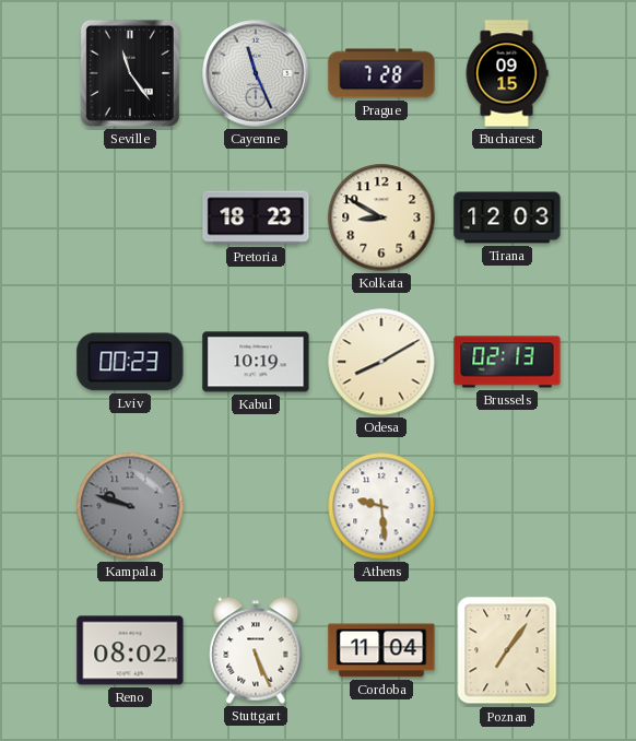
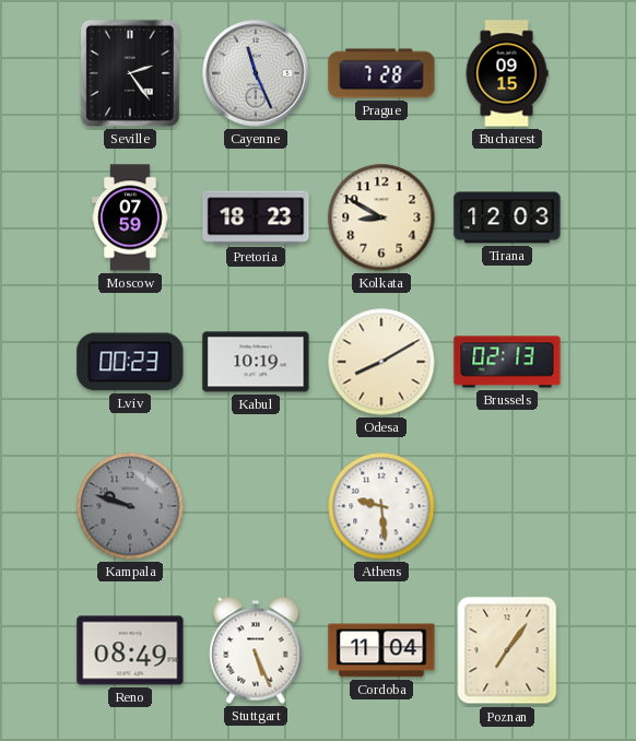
Seville: 11:24 -> 2:24
Moscow: none -> 07:59
Reno: 08:02 -> 08:49
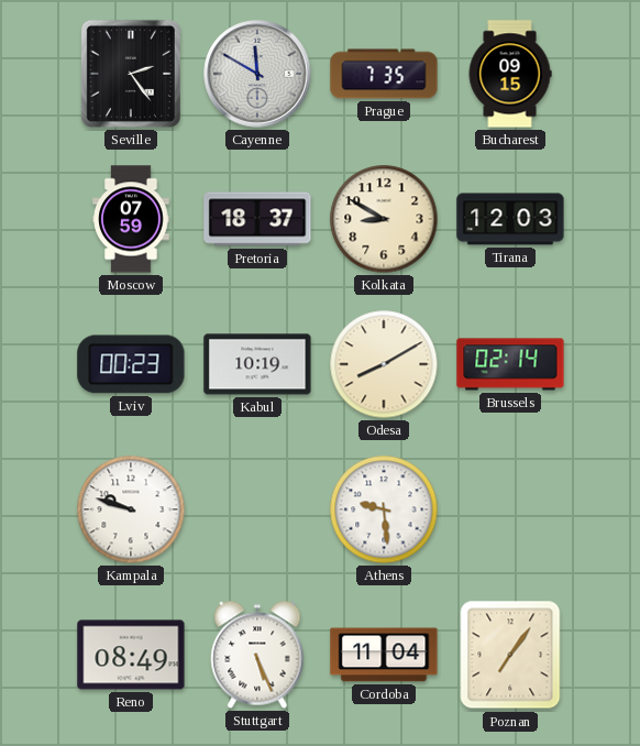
Cayenne: 11:26 -> 11:50
Prague: 7:28 -> 7:35
Pretoria: 18:23 -> 18:37
Brussels: 02:13 -> 02:14
Kampala dial: grey -> white
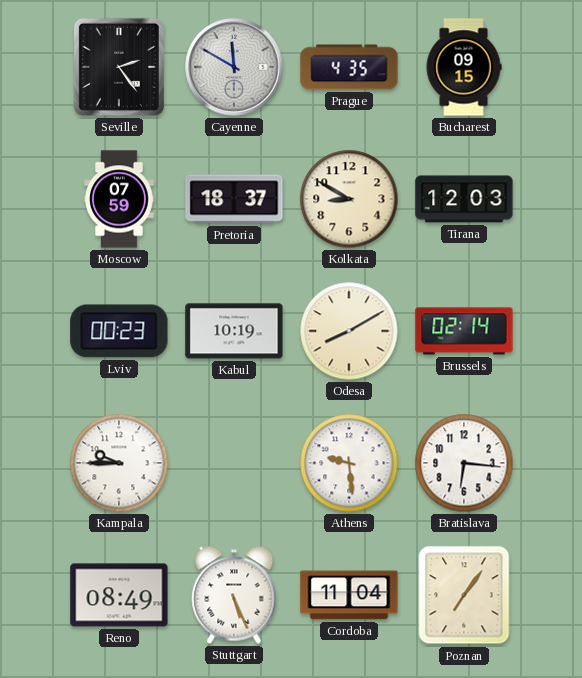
Prague: 7:35 -> 4:35
Kampala: 9:48 -> 9:45
Bratislava: none -> 6:16
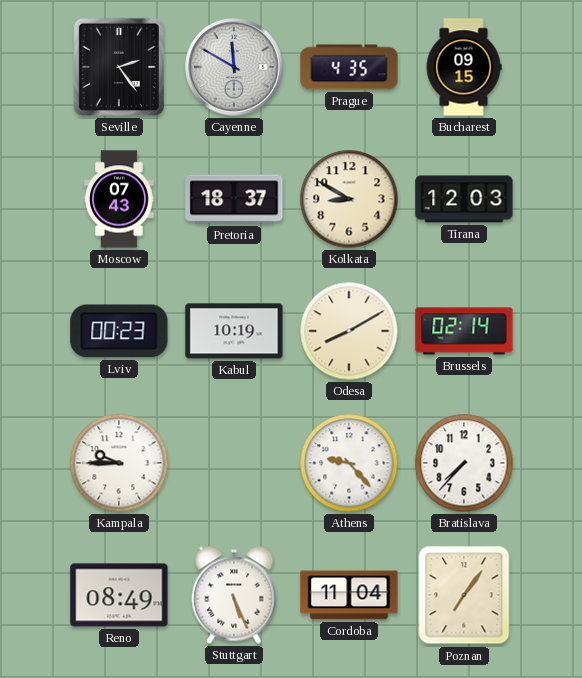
Moscow: 07:59 -> 07:43
Athens: 9:29 -> 9:23
Bratislava: 6:16 -> 7:37
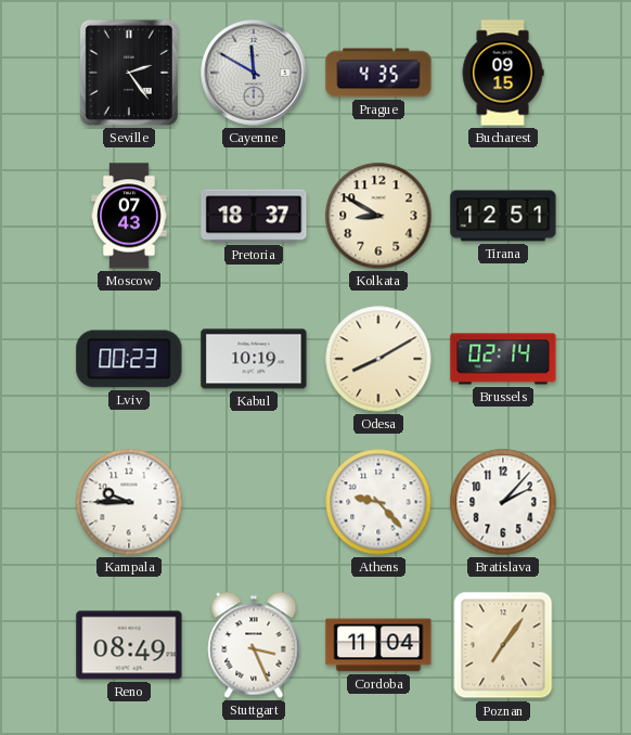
Tirana: 12:03 -> 12:51
Bratislava: 7:37 -> 2:07
Stuttgart: 5:26 -> 3:26
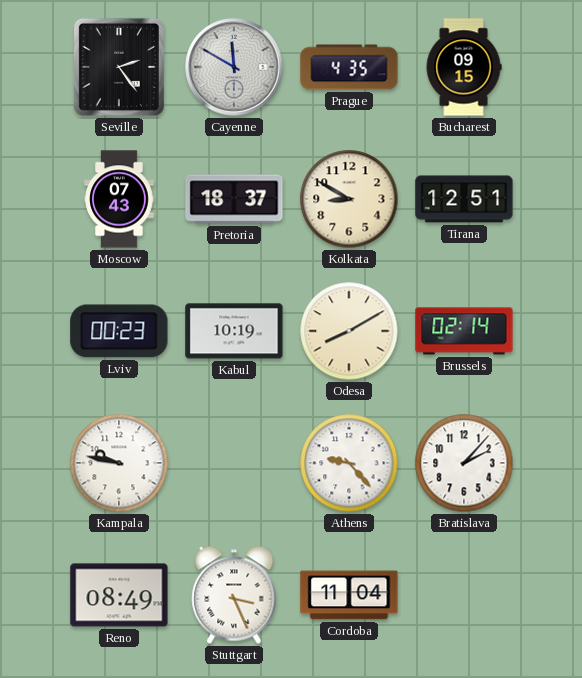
Kampala: 9:45 -> 9:47
Poznan: 7:06 -> none
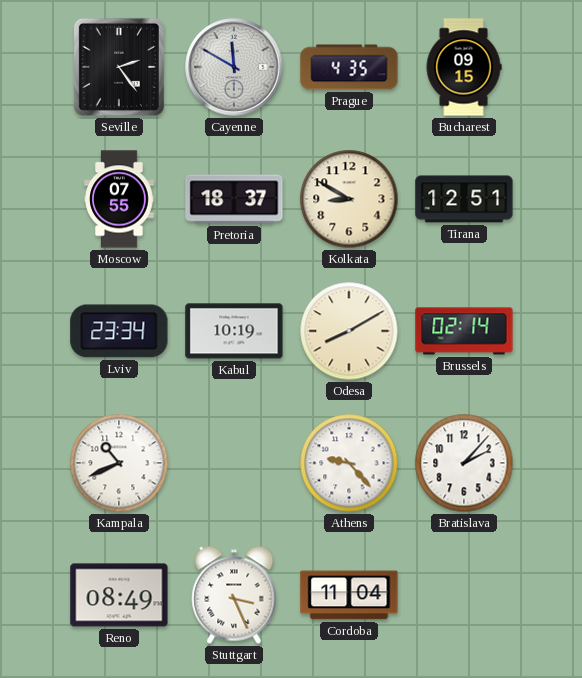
Moscow: 07:43 -> 07:55
Lviv: 00:23 -> 23:34
Kampala: 9:47 -> 10:41
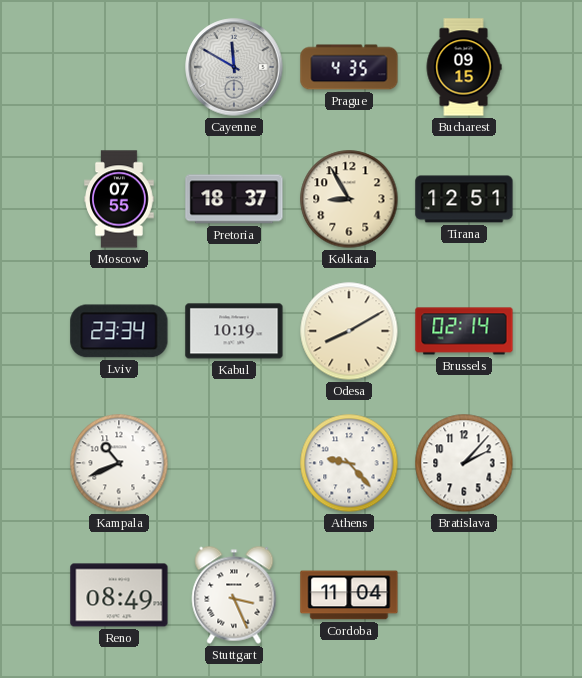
Seville: 2:24 -> none
Kolkata: 8:50 -> 8:55
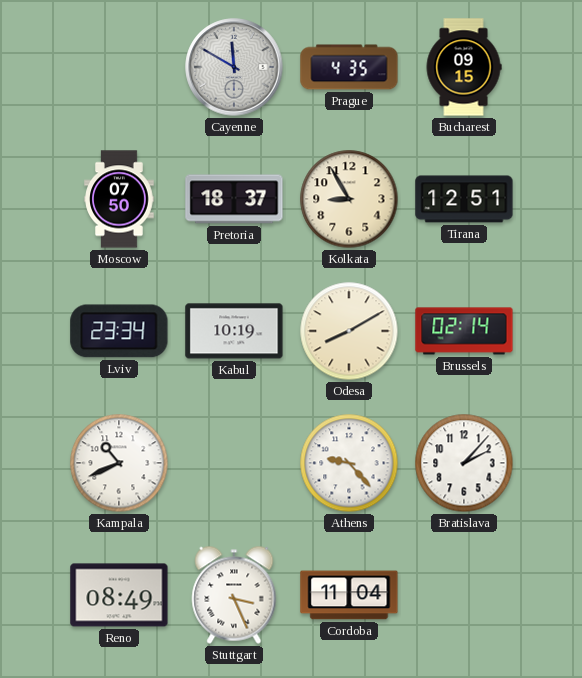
Moscow: 07:55 -> 07:50
